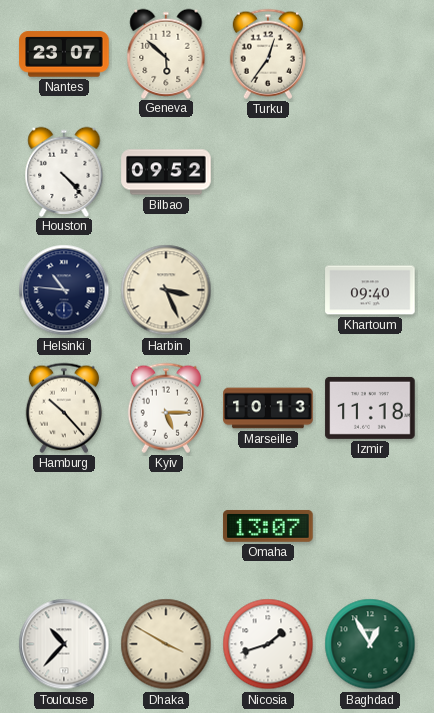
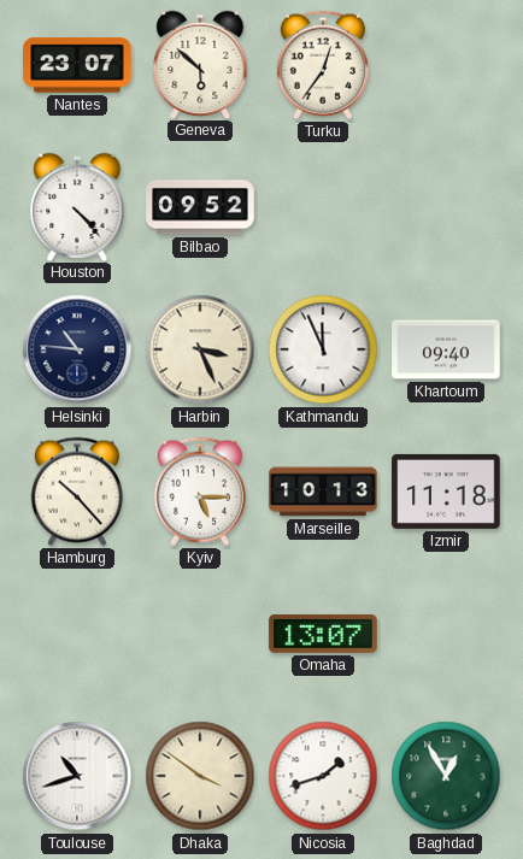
Kathmandu: none -> 11:56
Toulouse: 10:37 -> 10:42
Dhaka: 3:50 -> 3:51
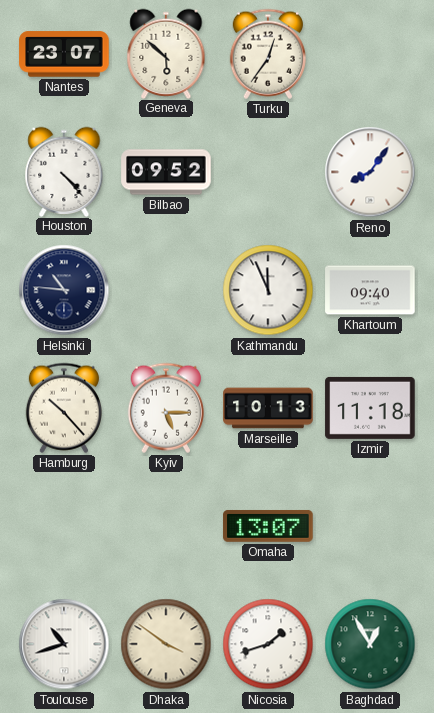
Reno: none -> 8:06
Harbin: 3:26 -> none
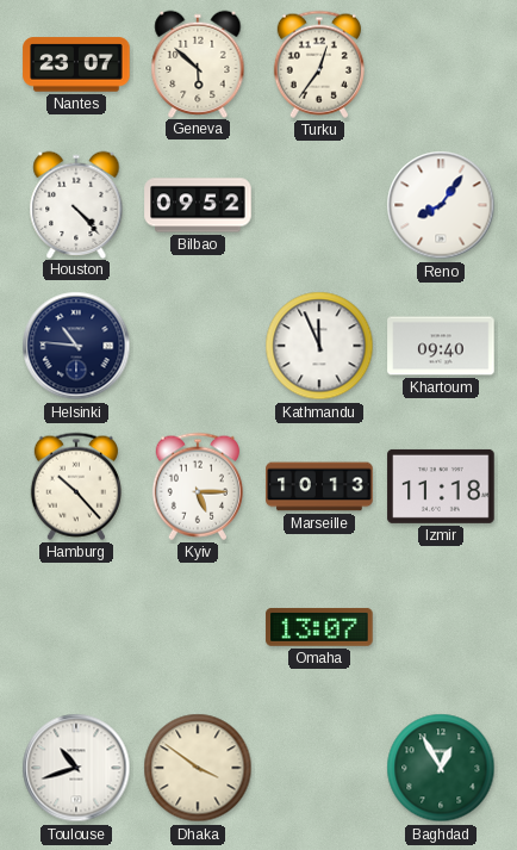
Nicosia: 1:42 -> none
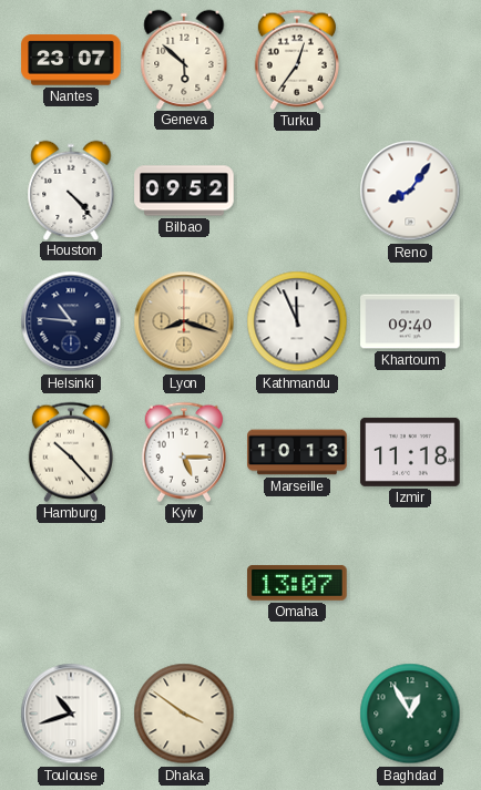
Lyon: none -> 8:18
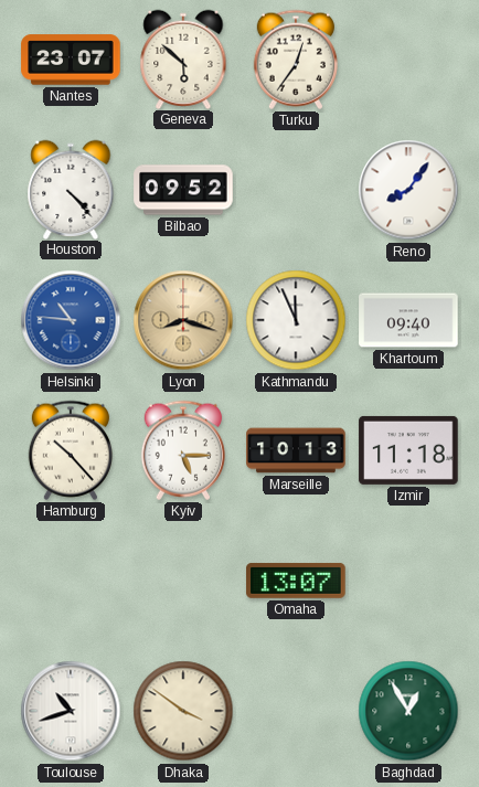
Helsinki dial: navy -> blue
